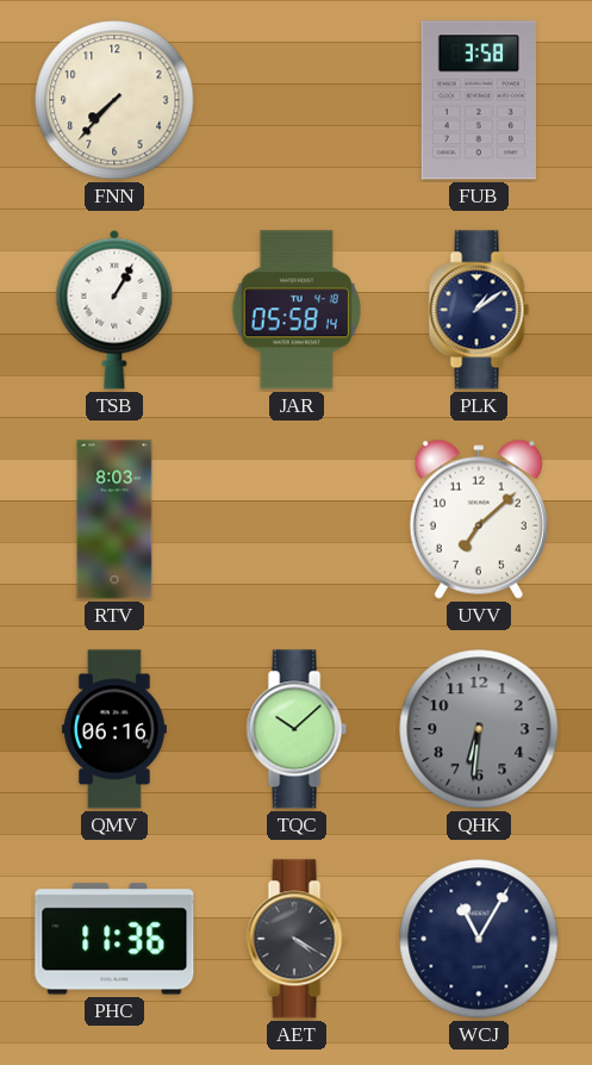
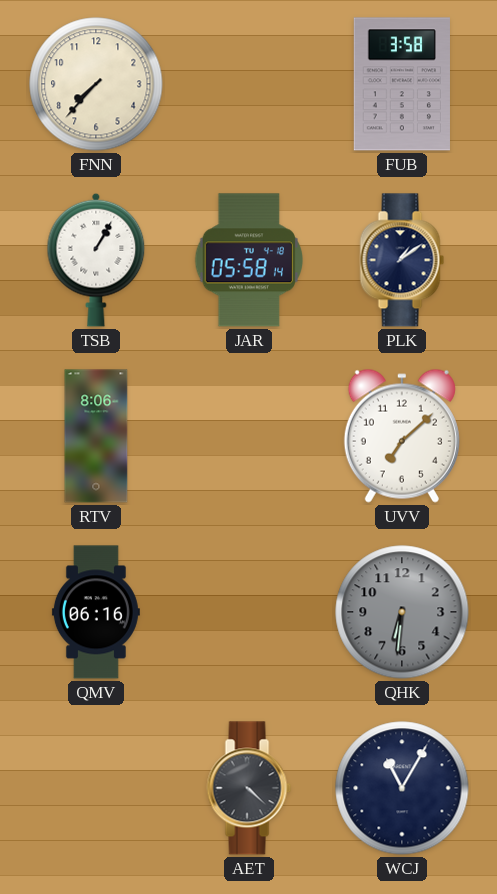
RTV: 8:03 -> 8:06
TQC: 10:08 -> none
PHC: 11:36 -> none
AET: 4:20 -> 4:22
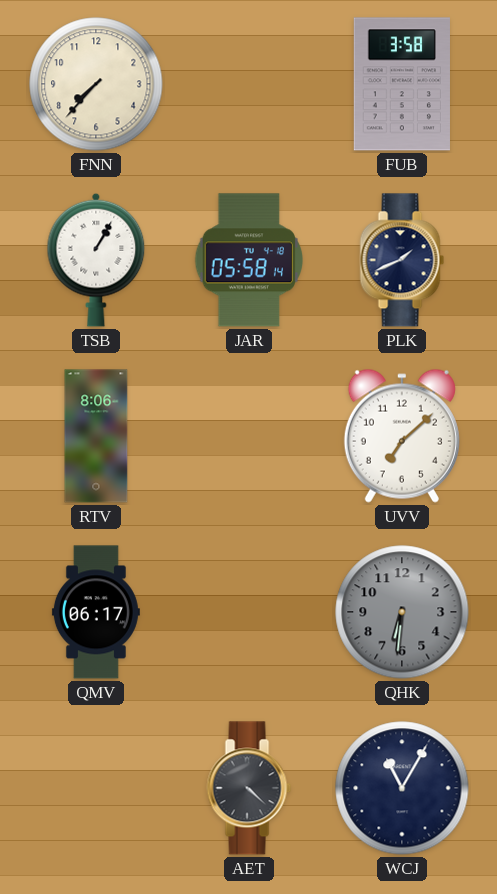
PLK: 1:09 -> 1:41
QMV: 06:16 -> 06:17
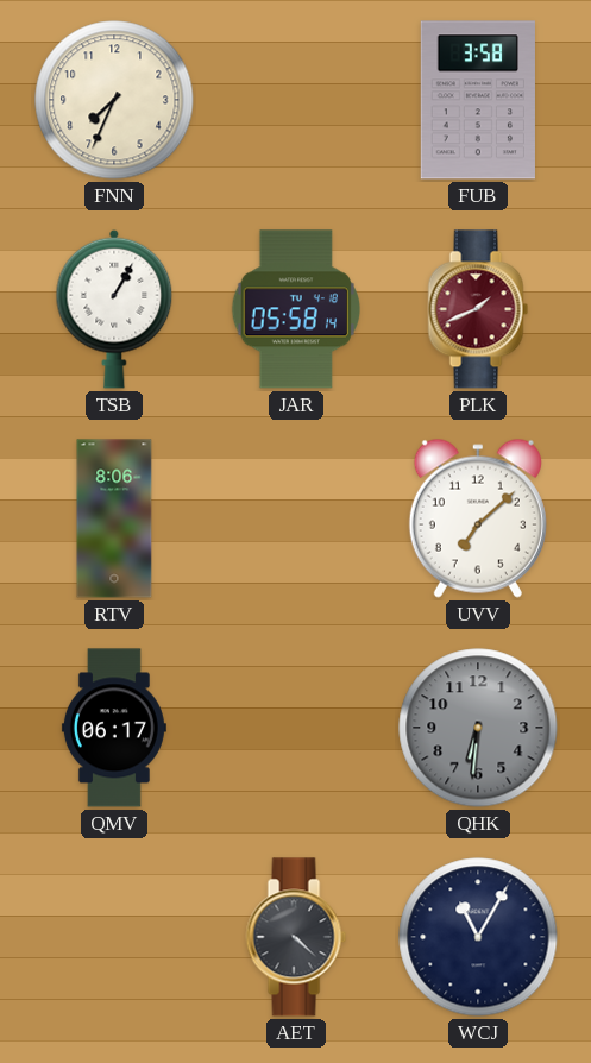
FNN: 7:37 -> 7:34
PLK dial: navy -> burgundy
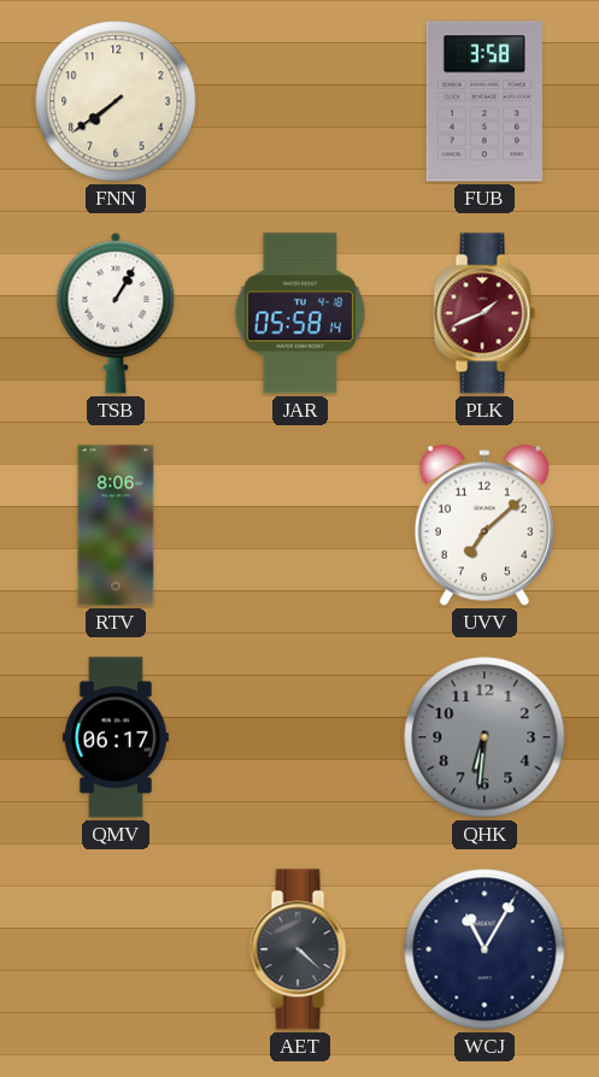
FNN: 7:34 -> 7:39
